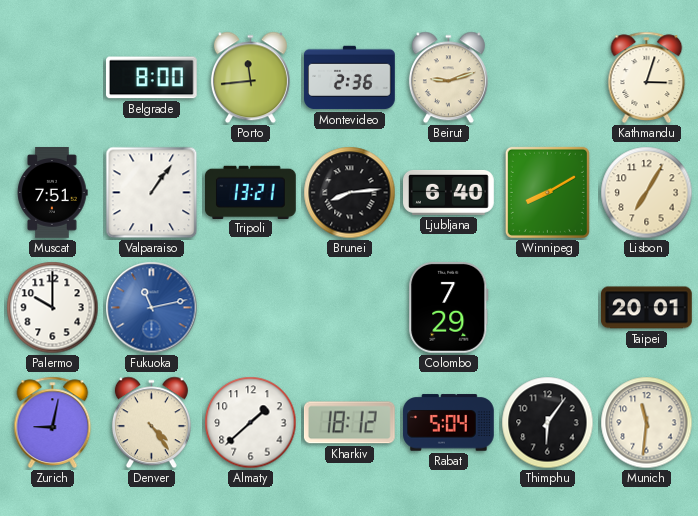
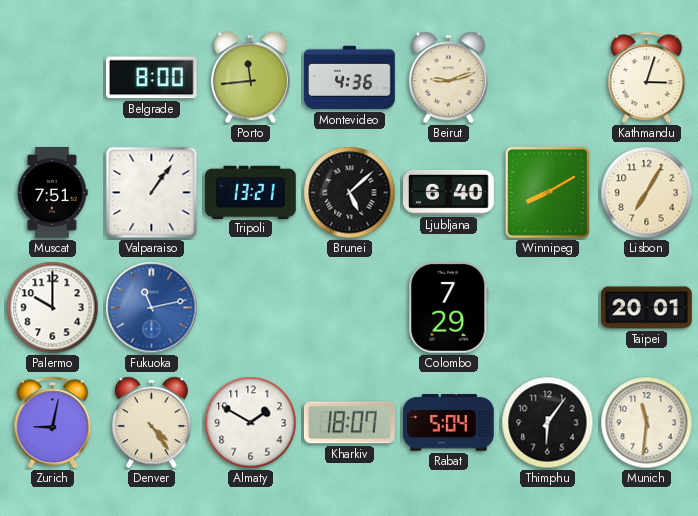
Montevideo: 2:36 -> 4:36
Brunei: 8:14 -> 5:08
Almaty: 1:38 -> 1:50
Kharkiv: 18:12 -> 18:07
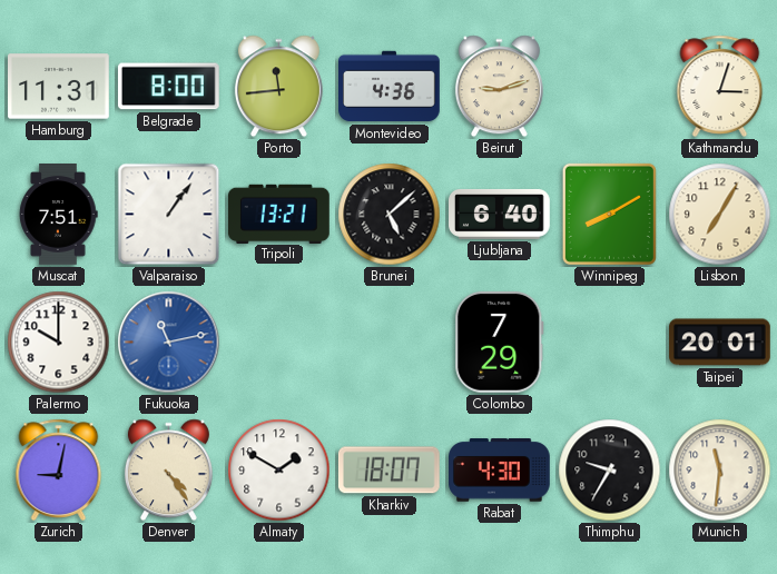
Hamburg: none -> 11:31
Rabat: 5:04 -> 4:30
Thimphu: 6:06 -> 9:35
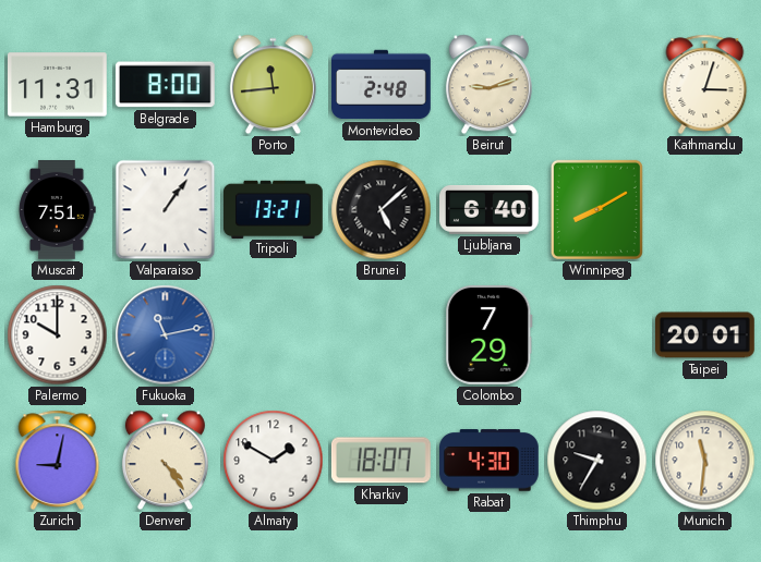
Montevideo: 4:36 -> 2:48
Lisbon: 7:05 -> none
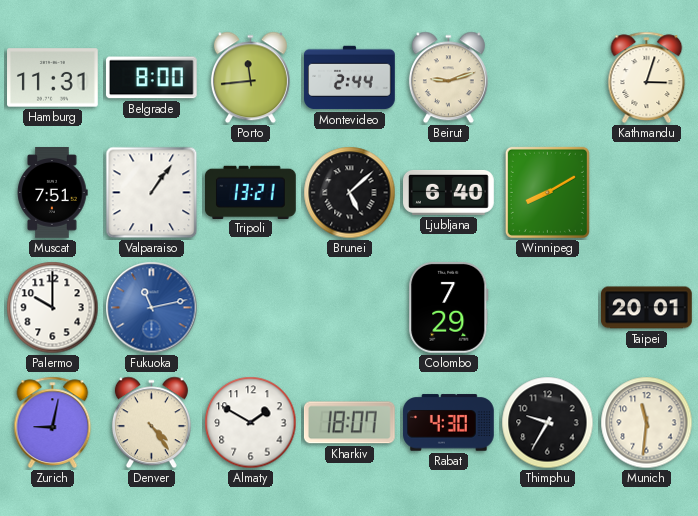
Montevideo: 2:48 -> 2:44
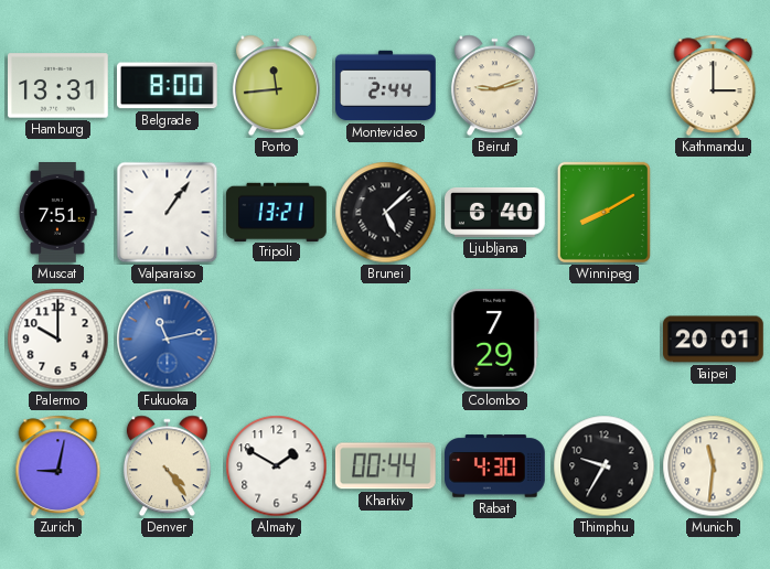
Hamburg: 11:31 -> 13:31
Kathmandu: 3:03 -> 3:00
Kharkiv: 18:07 -> 00:44
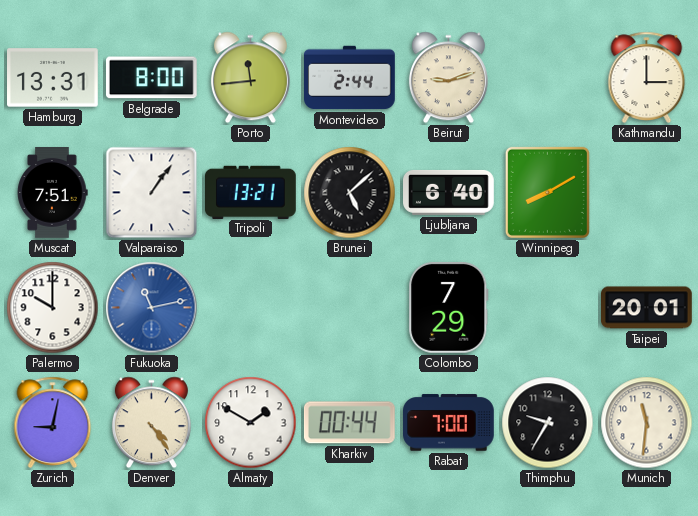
Rabat: 4:30 -> 7:00
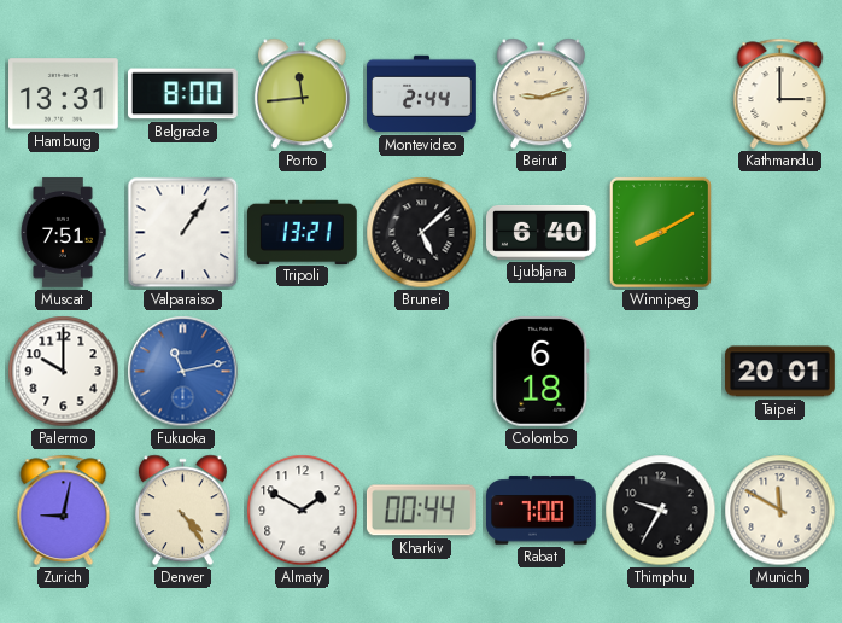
Colombo: 7:29 -> 6:18
Munich: 11:31 -> 11:50
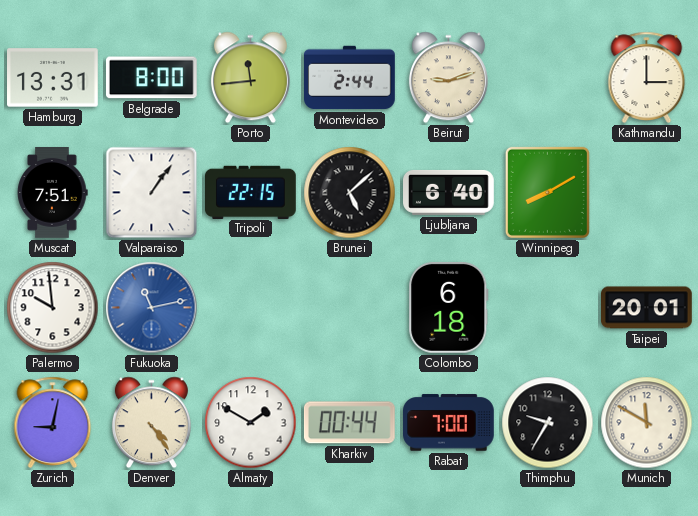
Tripoli: 13:21 -> 22:15
Palermo: 10:00 -> 9:59
